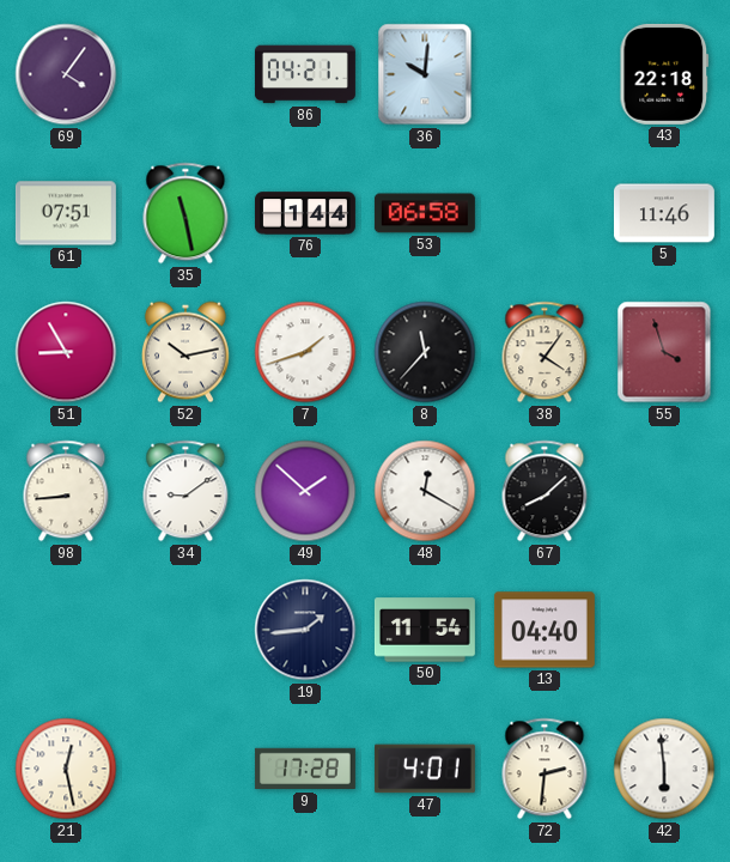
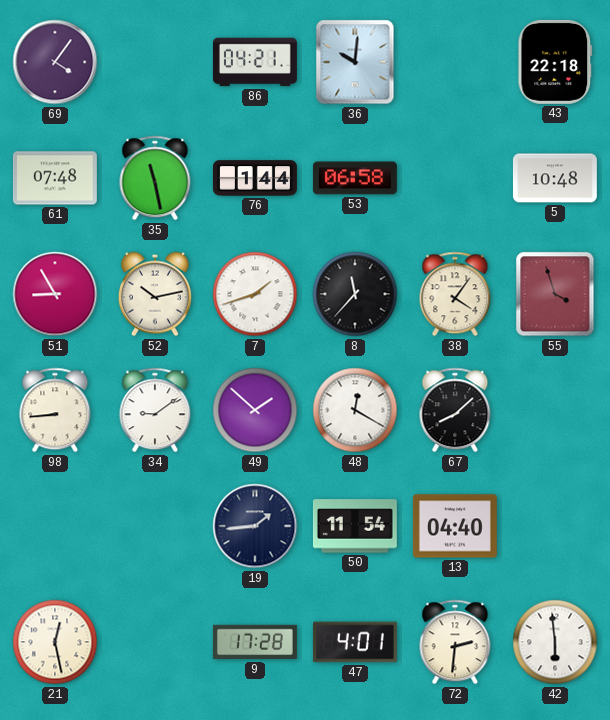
61: 07:51 -> 07:48
5: 11:46 -> 10:48
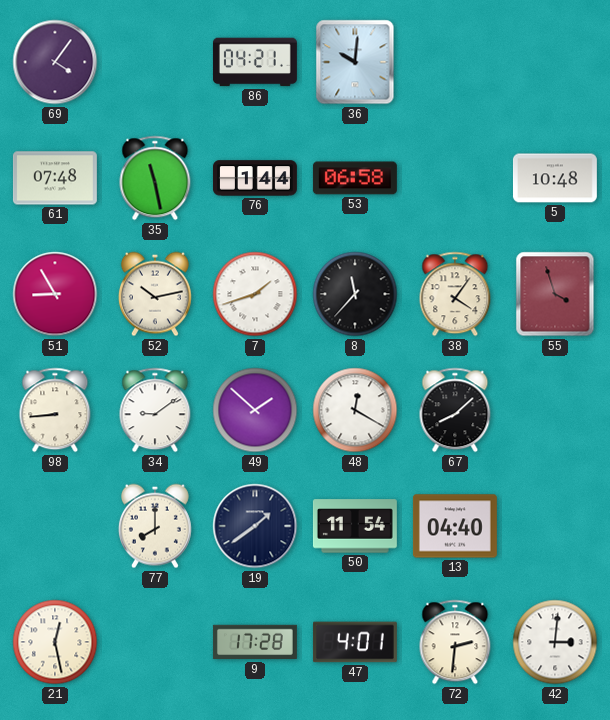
43: 22:18 -> none
77: none -> 8:00
19: 1:44 -> 1:39
42: 5:59 -> 3:01
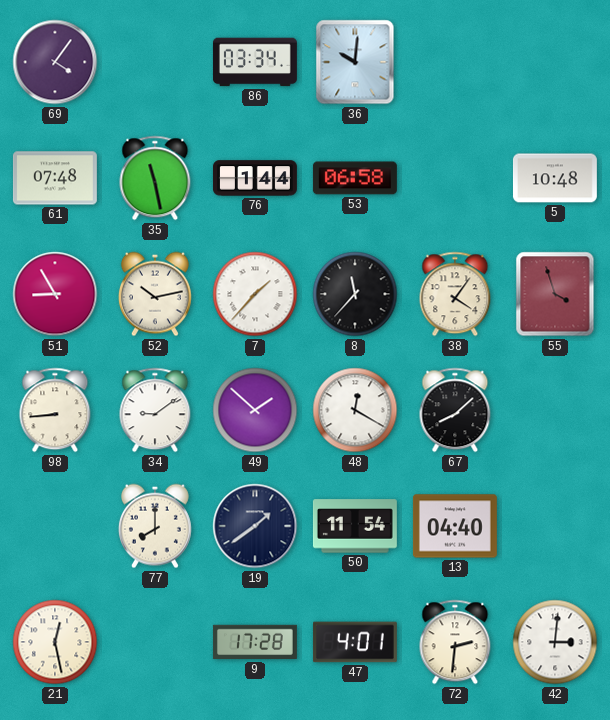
86: 04:21 -> 03:34
7: 1:42 -> 1:37
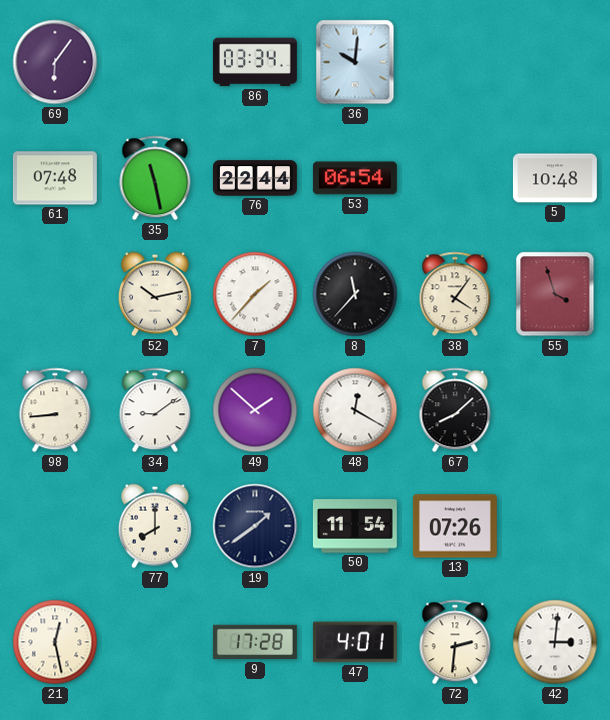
69: 4:06 -> 6:06
76: 1:44 -> 22:44
53: 06:58 -> 06:54
51: 8:55 -> none
13: 04:40 -> 07:26
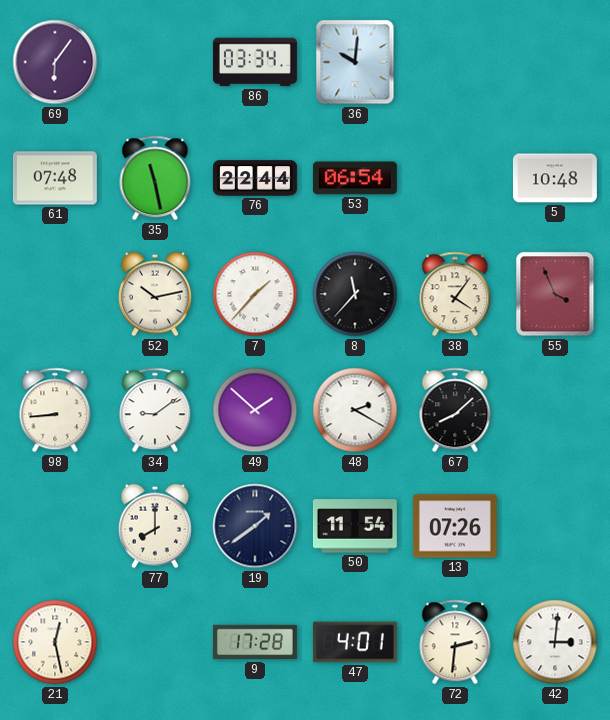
55: 3:57 -> 3:56
48: 12:20 -> 2:20
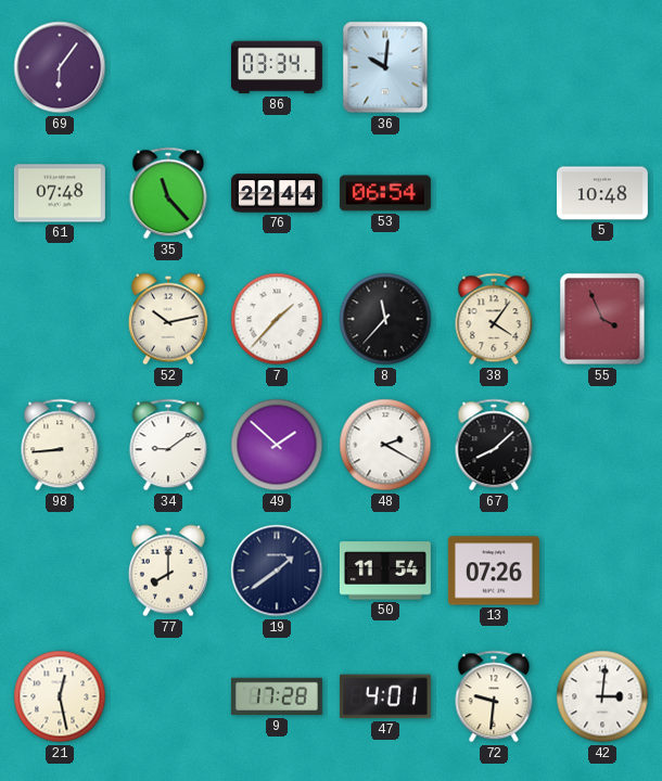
35: 11:28 -> 11:23
72: 2:31 -> 9:31
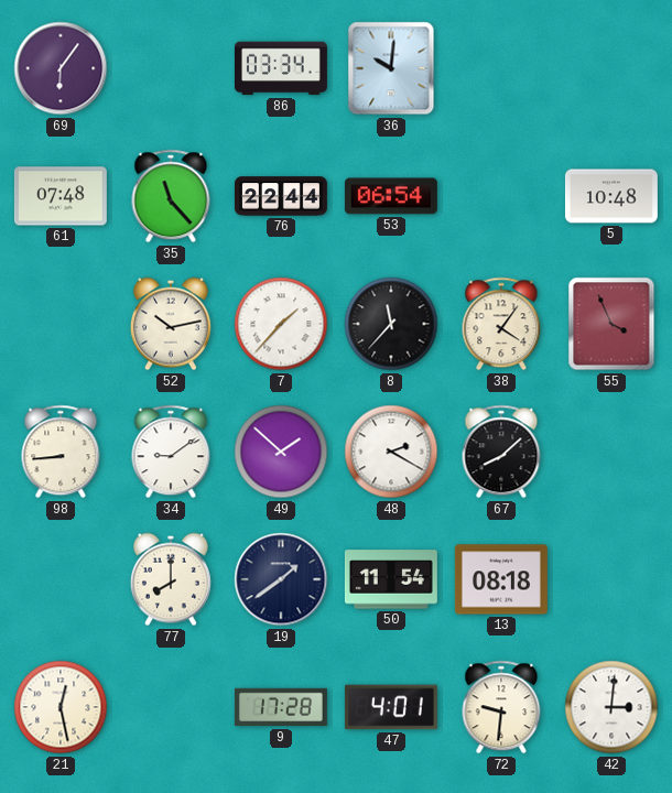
13: 07:26 -> 08:18
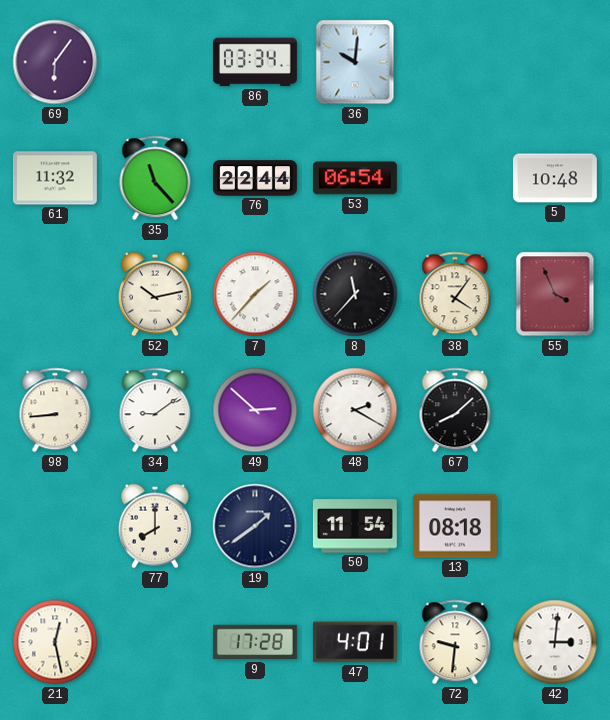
61: 07:48 -> 11:32
49: 1:52 -> 2:52
